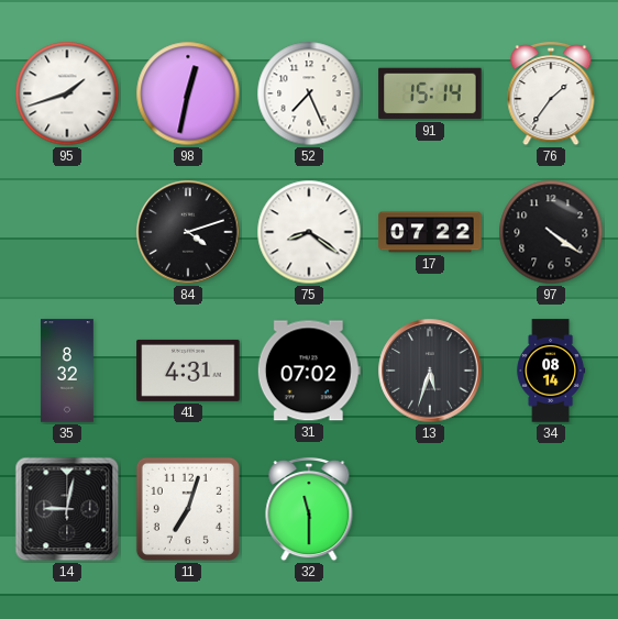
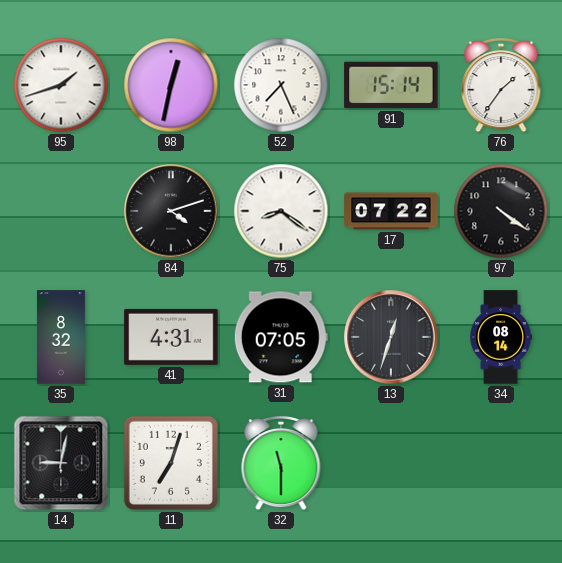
31: 07:02 -> 07:05
13: 5:33 -> 12:33
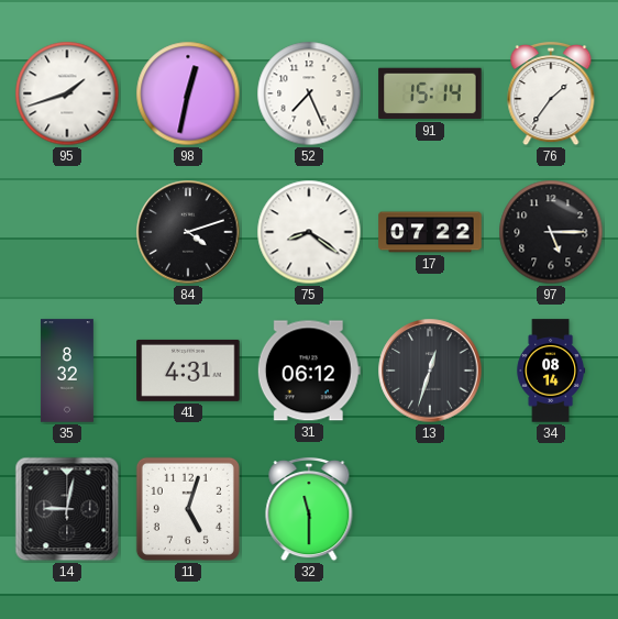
97: 4:21 -> 5:15
31: 07:05 -> 06:12
11: 7:03 -> 5:03
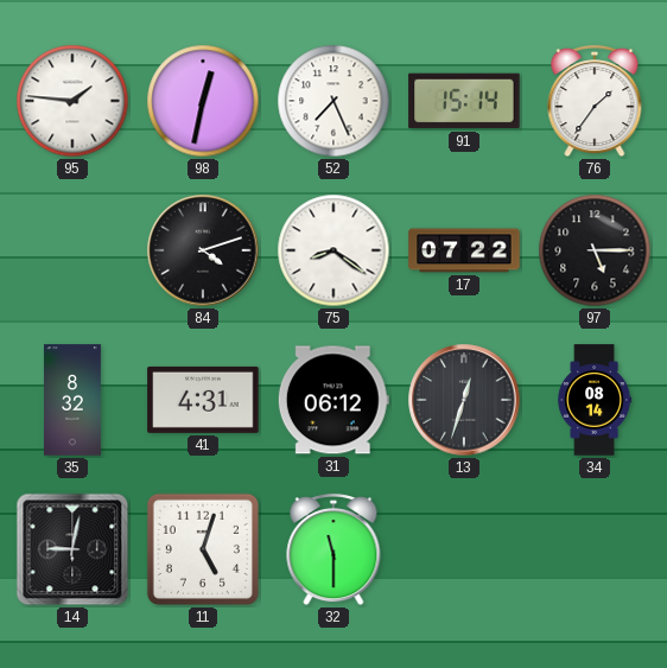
95: 1:42 -> 1:46
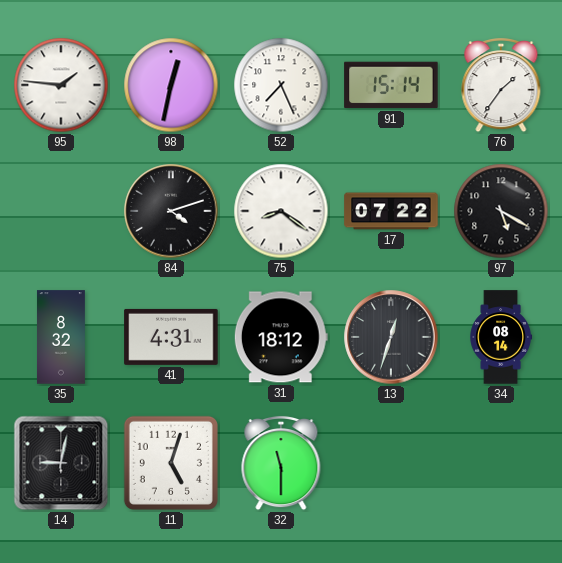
97: 5:15 -> 5:20
31: 06:12 -> 18:12
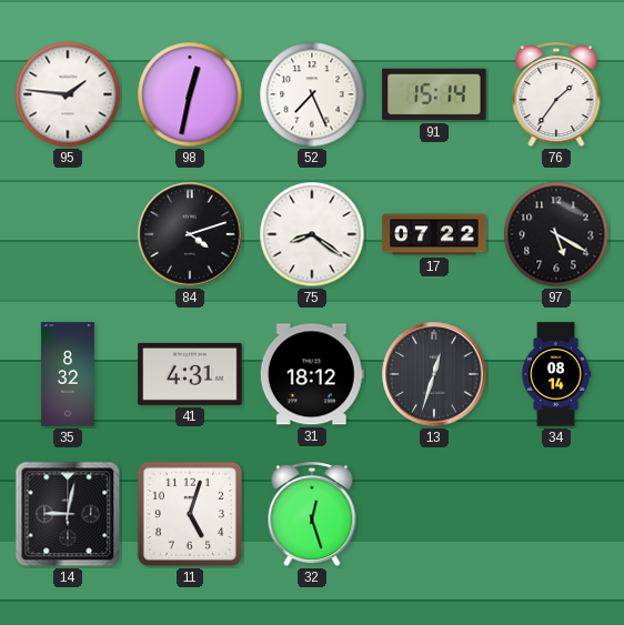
32: 11:30 -> 12:27
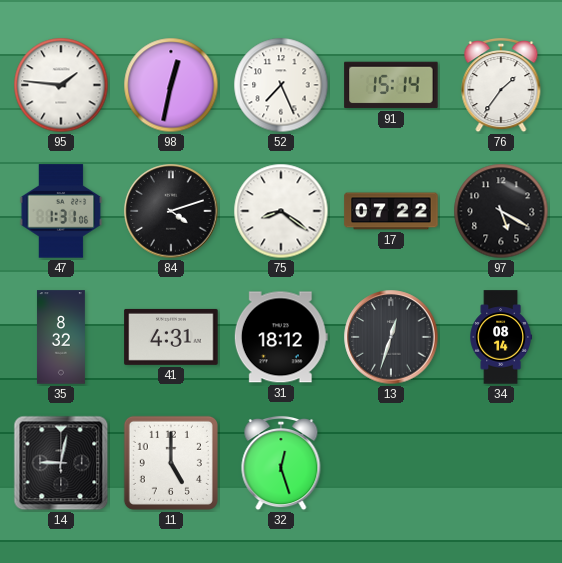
47: none -> 1:31
11: 5:03 -> 5:00
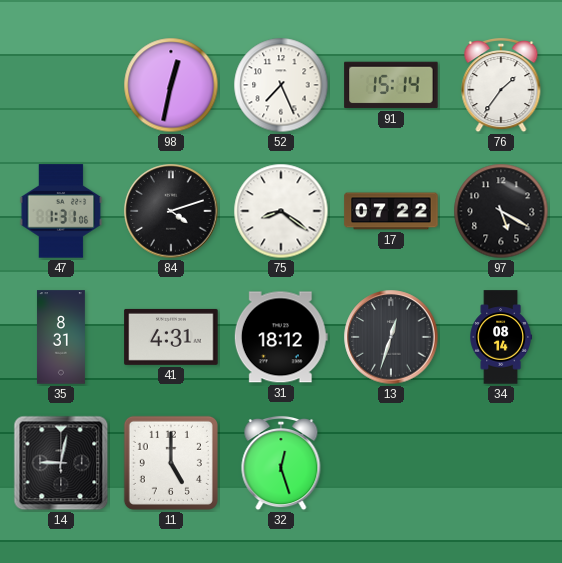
95: 1:46 -> none
35: 8:32 -> 8:31
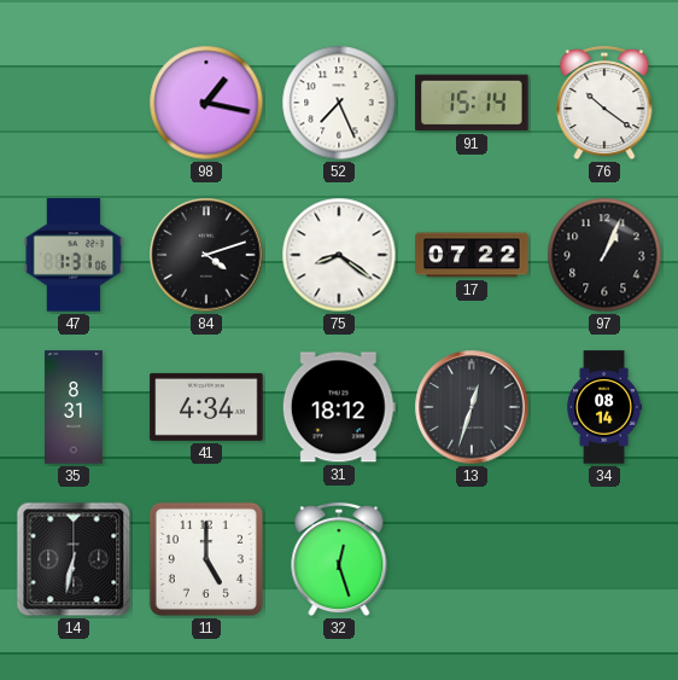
98: 12:32 -> 1:17
76: 1:36 -> 10:21
97: 5:20 -> 1:04
41: 4:31 -> 4:34
14: 9:02 -> 6:32
